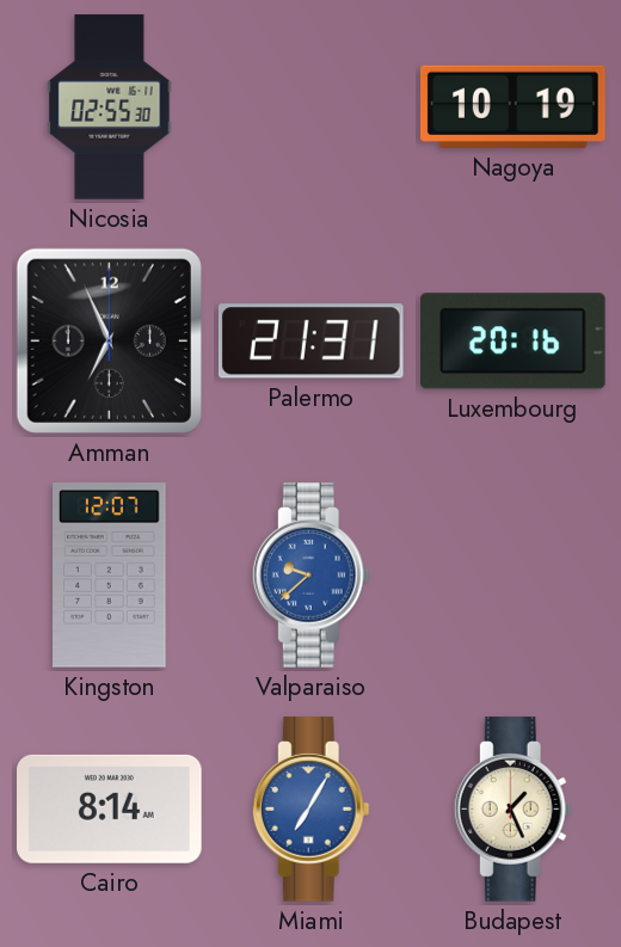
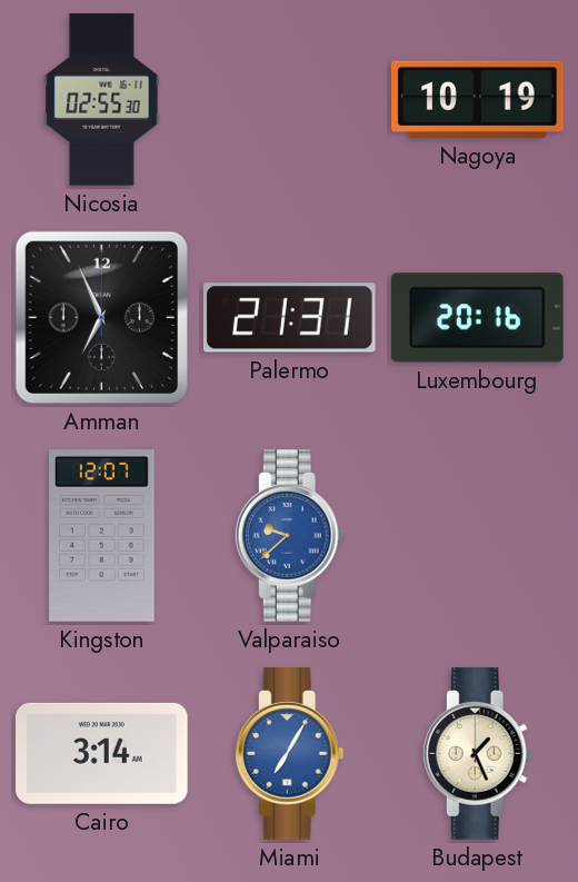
Cairo: 8:14 -> 3:14
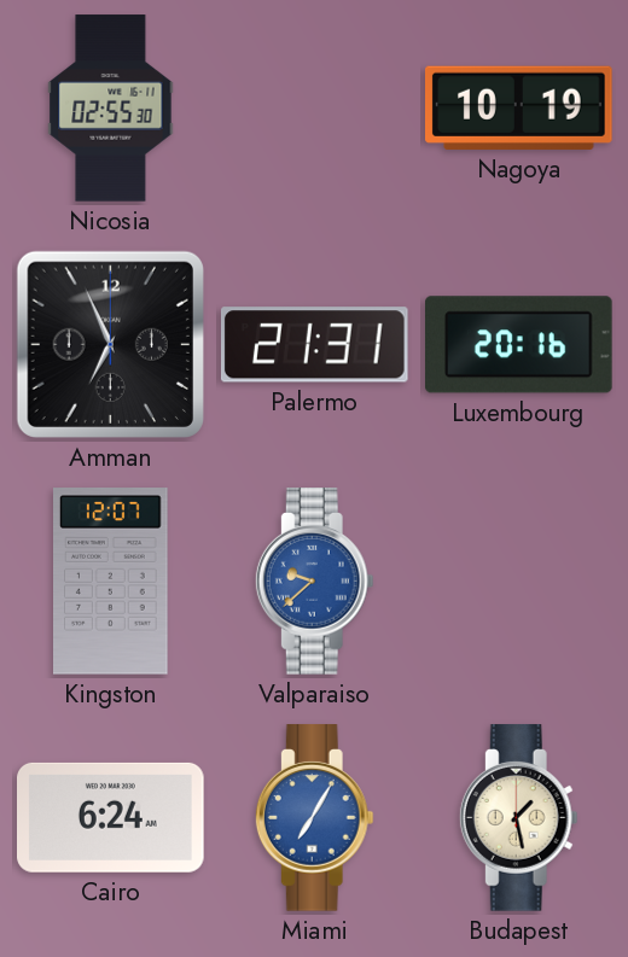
Cairo: 3:14 -> 6:24
Budapest: 1:26 -> 1:28
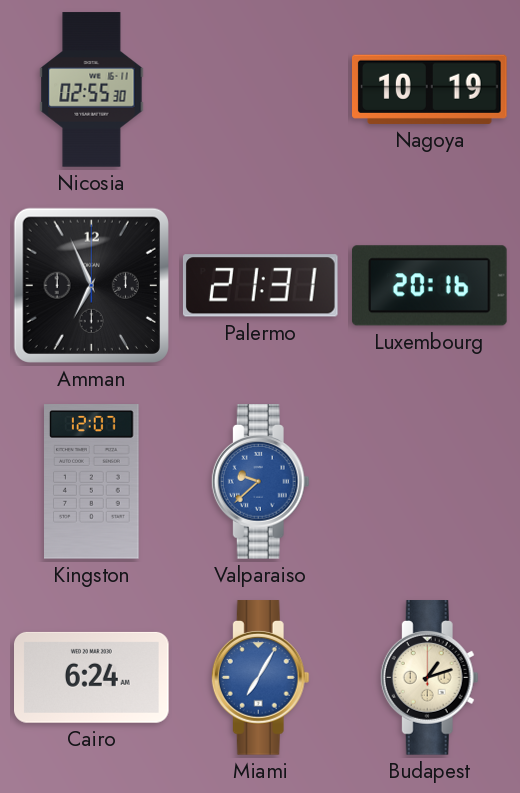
Budapest: 1:28 -> 1:12
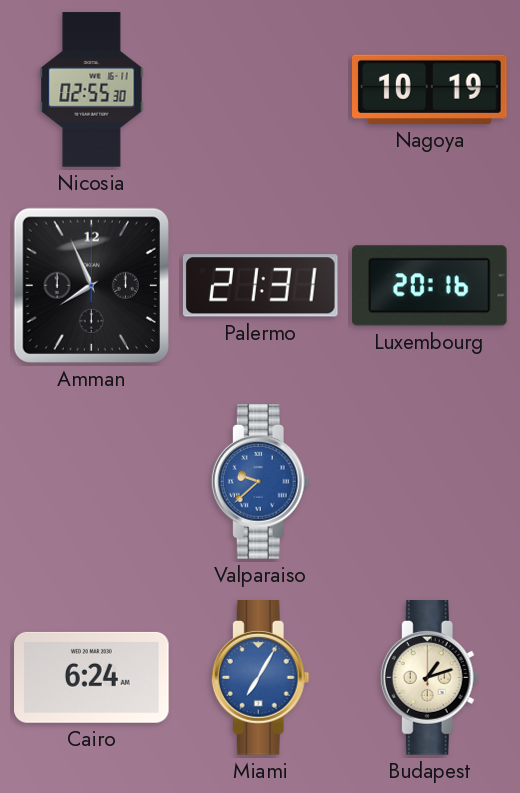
Amman: 6:56 -> 7:56
Kingston: 12:07 -> none
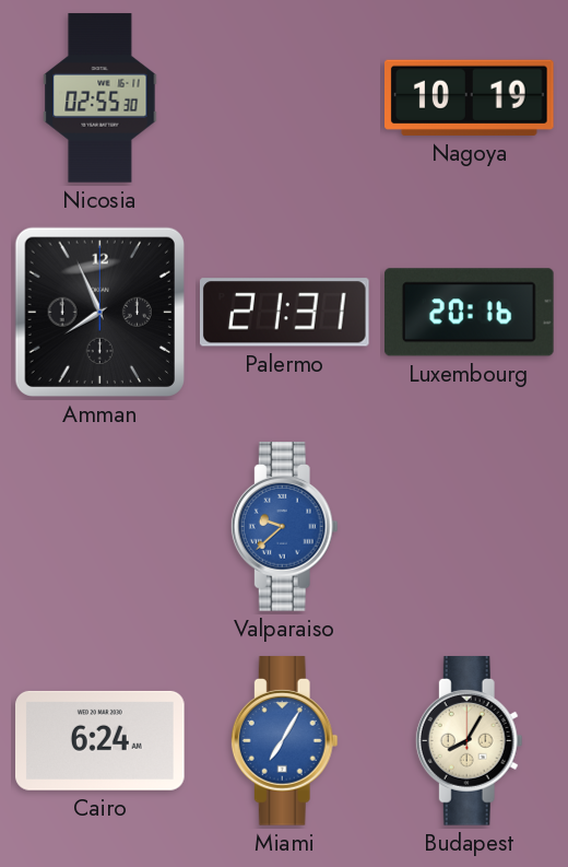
Budapest: 1:12 -> 8:05
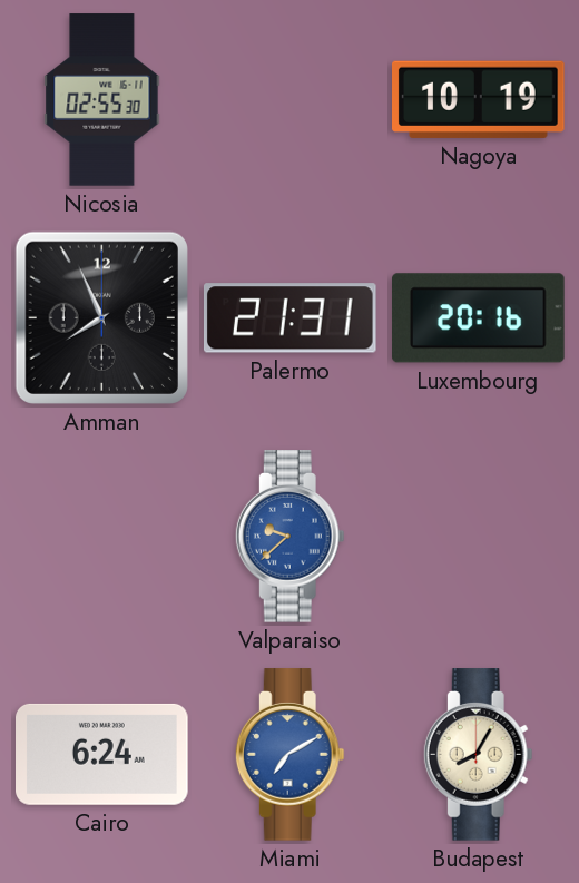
Miami: 7:05 -> 7:10
